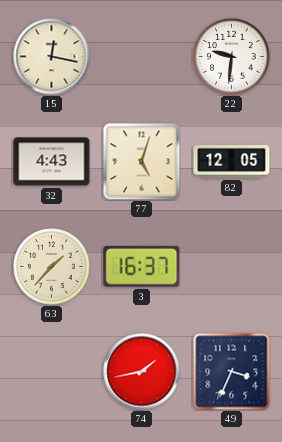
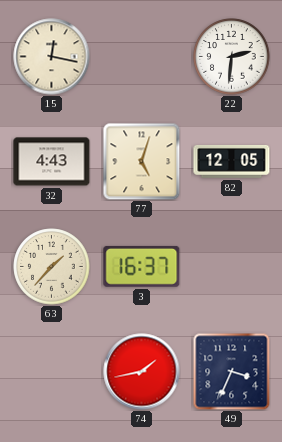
22: 9:31 -> 2:31
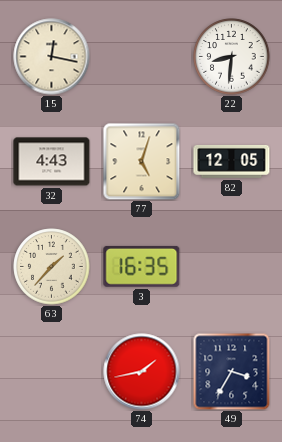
22: 2:31 -> 8:31
3: 16:37 -> 16:35
49: 3:34 -> 3:35
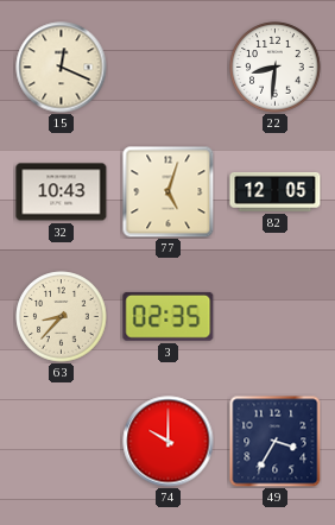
15: 12:17 -> 12:19
32: 4:43 -> 10:43
63: 1:37 -> 8:37
3: 16:35 -> 02:35
74: 1:43 -> 10:00
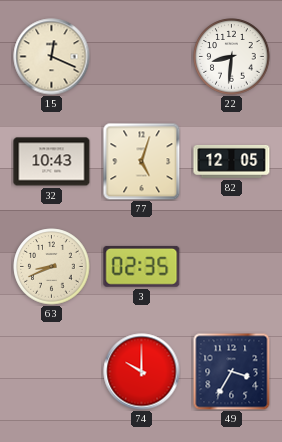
63: 8:37 -> 8:41
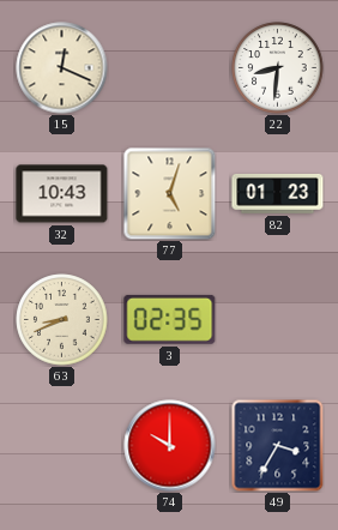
82: 12:05 -> 01:23
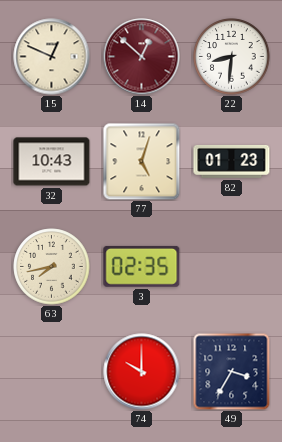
15: 12:19 -> 12:49
14: none -> 12:52
63: 8:41 -> 7:43
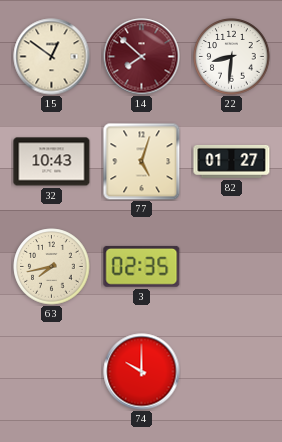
15: 12:49 -> 12:51
14: 12:52 -> 7:52
82: 01:23 -> 01:27
49: 3:35 -> none
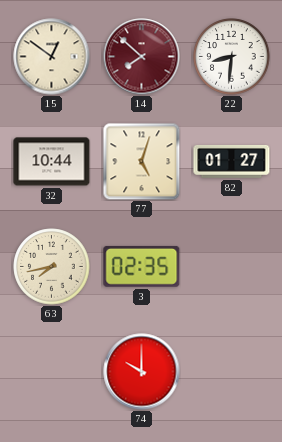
32: 10:43 -> 10:44
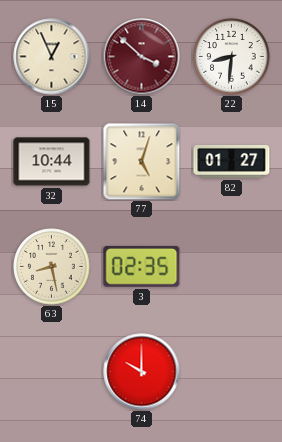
15: 12:51 -> 12:56
14: 7:52 -> 3:52
63: 7:43 -> 8:28
